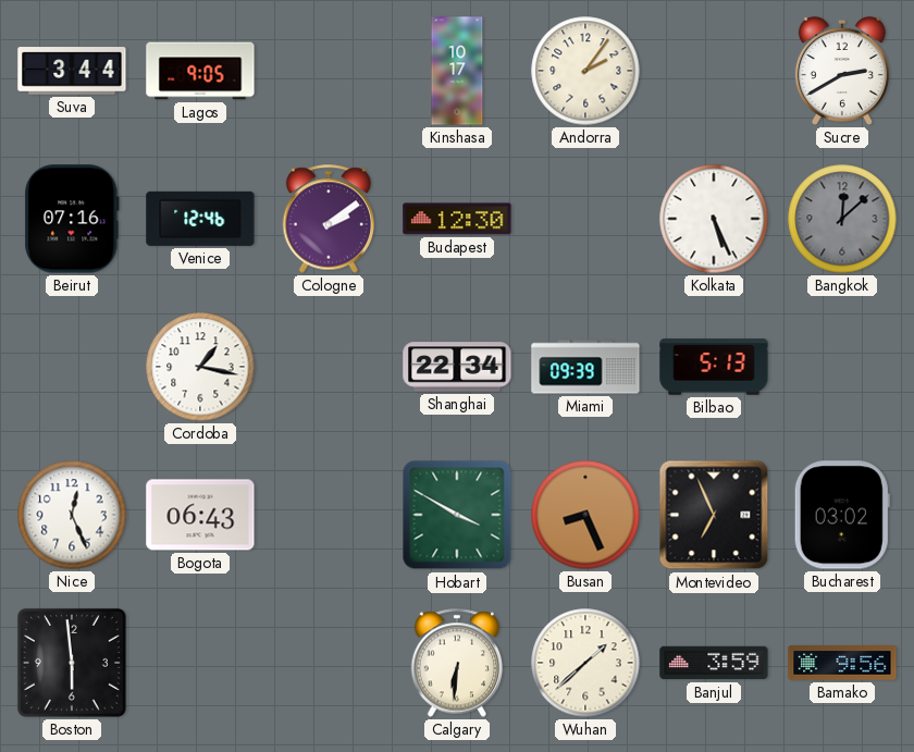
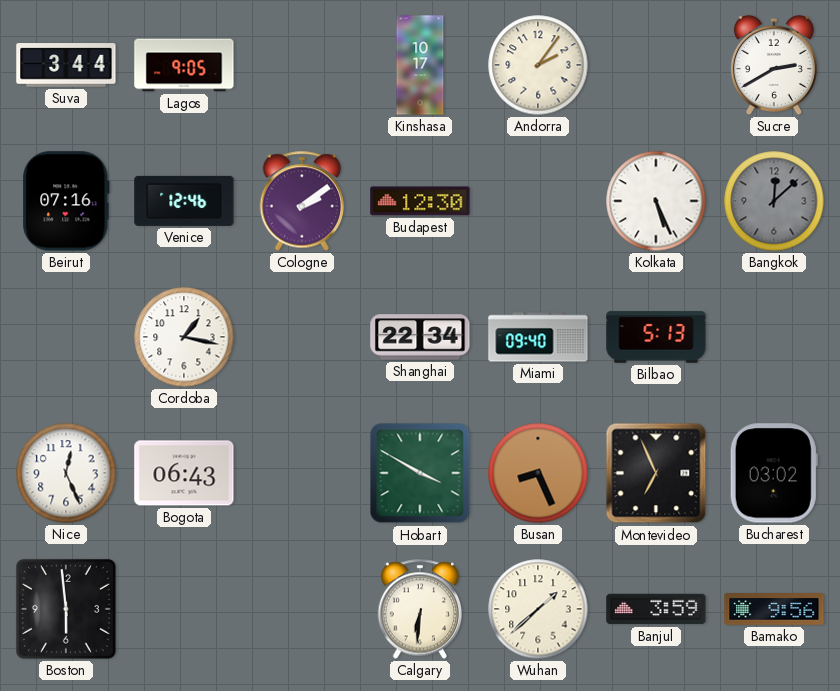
Miami: 09:39 -> 09:40
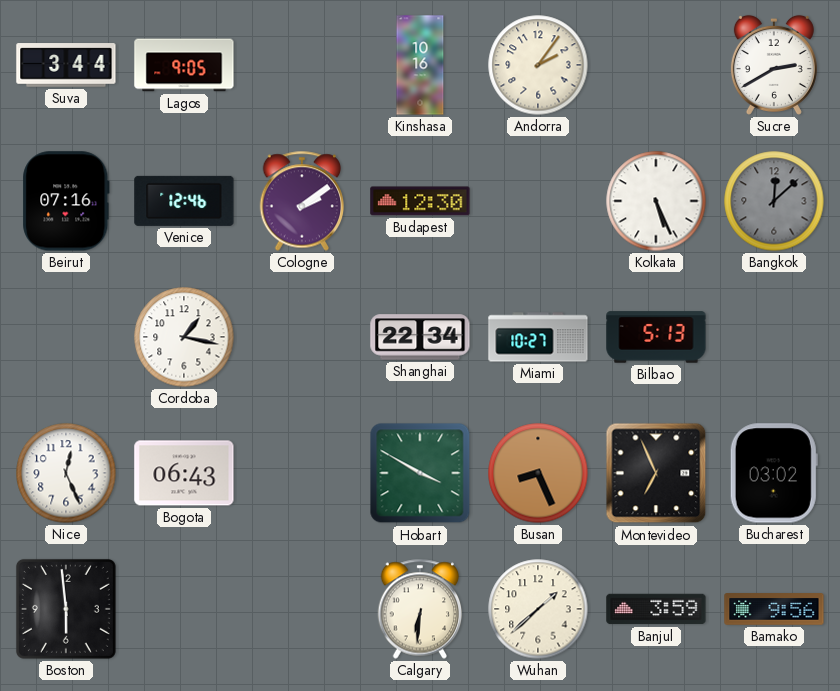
Kinshasa: 10:17 -> 10:16
Miami: 09:40 -> 10:27
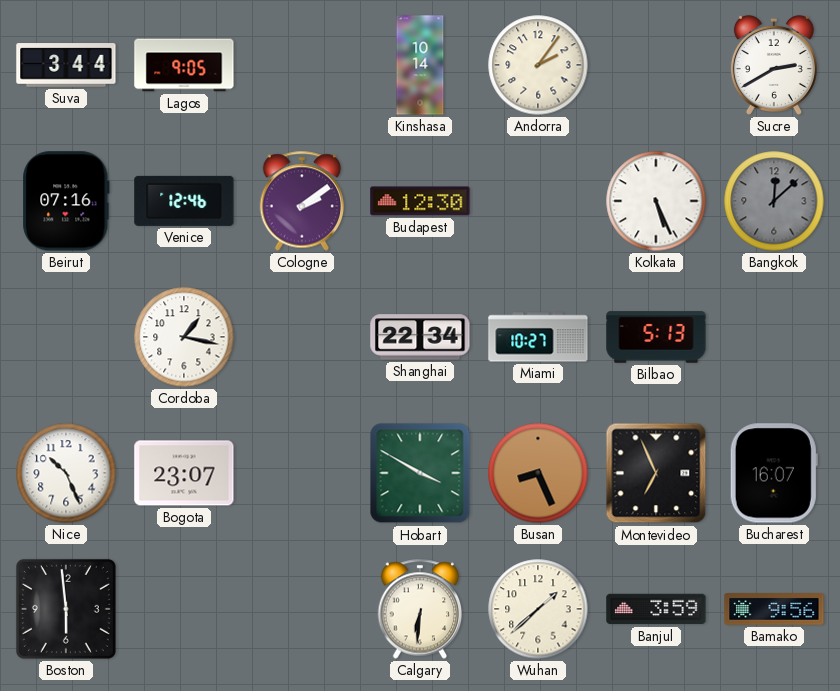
Kinshasa: 10:16 -> 10:14
Nice: 12:26 -> 10:26
Bogota: 06:43 -> 23:07
Bucharest: 03:02 -> 16:07
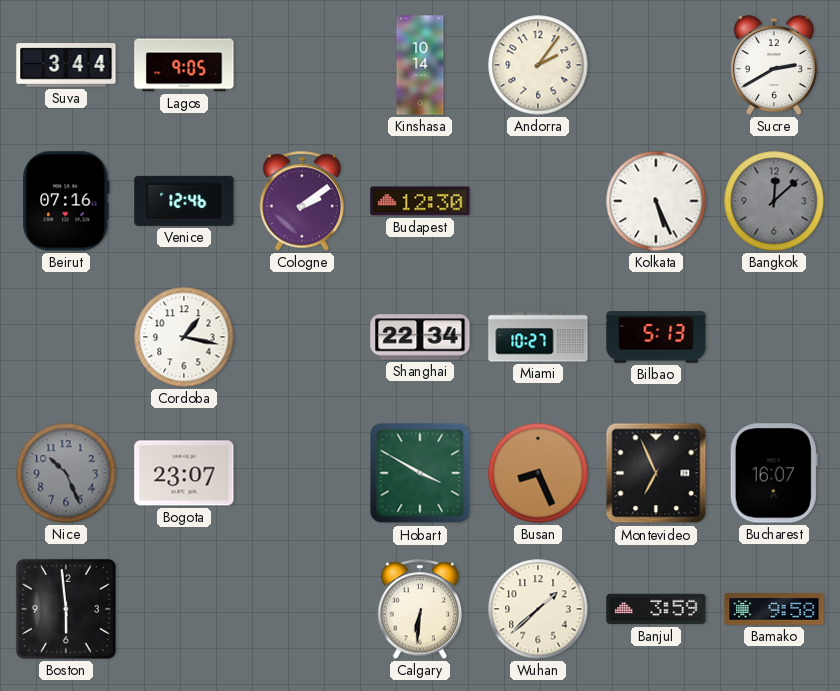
Nice dial: white -> grey
Bamako: 9:56 -> 9:58
